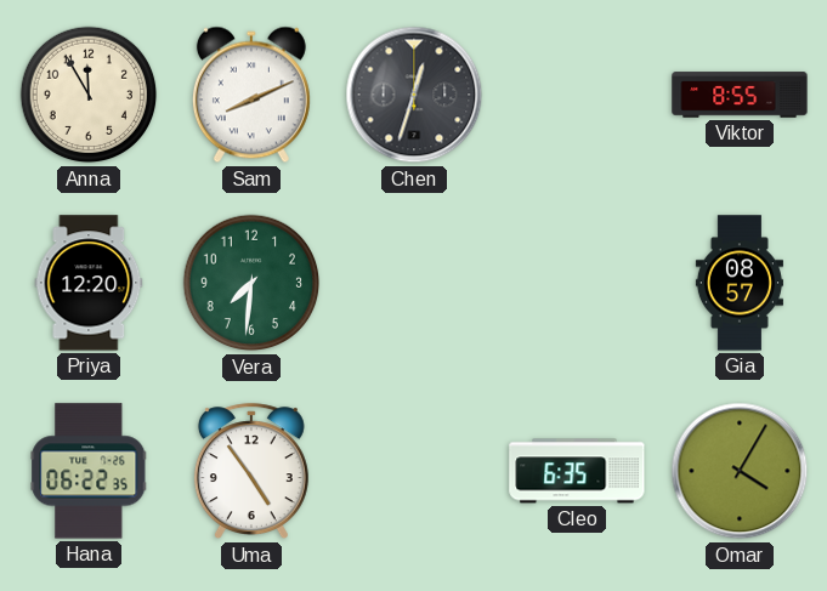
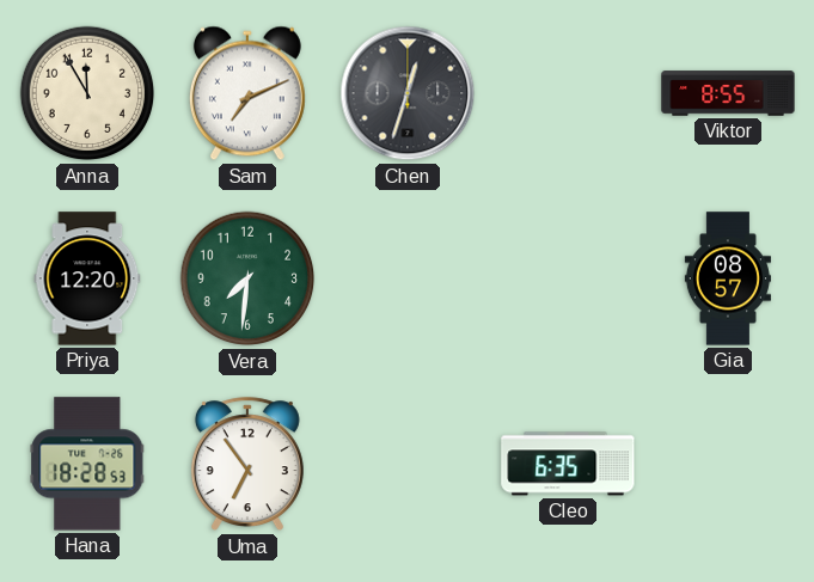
Sam: 8:11 -> 7:11
Hana: 06:22 -> 18:28
Uma: 4:54 -> 6:54
Omar: 4:05 -> none
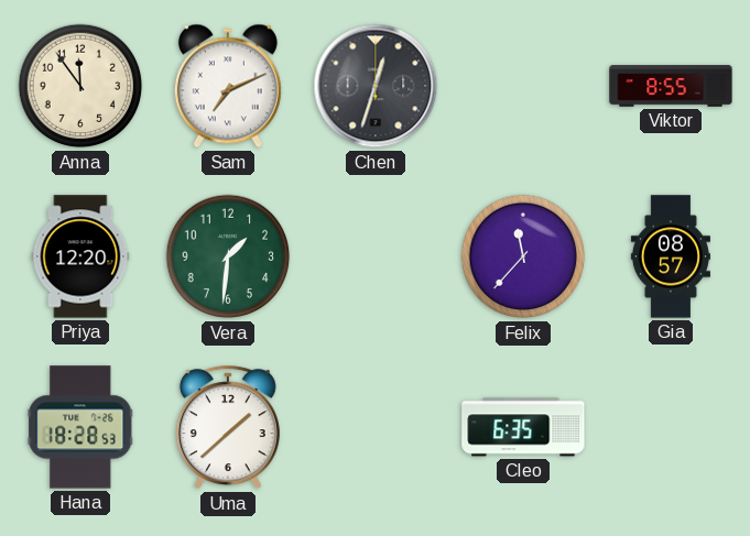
Anna: 11:55 -> 11:54
Vera: 7:31 -> 1:31
Felix: none -> 11:37
Uma: 6:54 -> 1:38
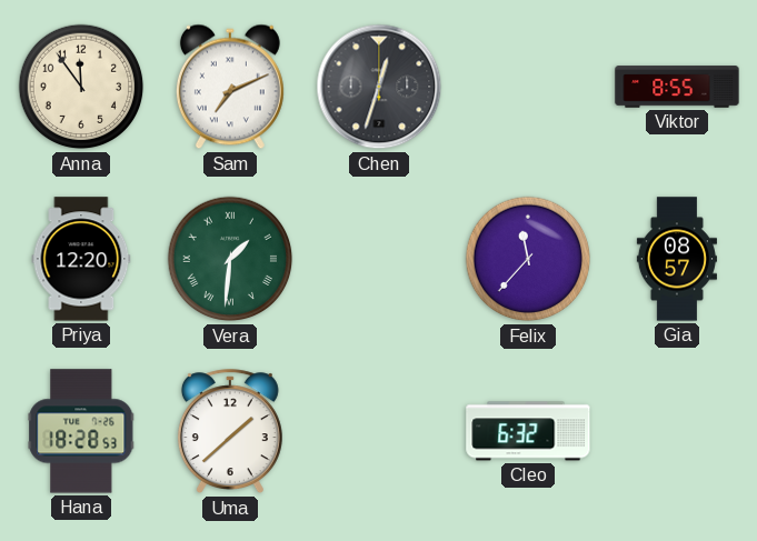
Vera numerals: Arabic -> Roman
Cleo: 6:35 -> 6:32
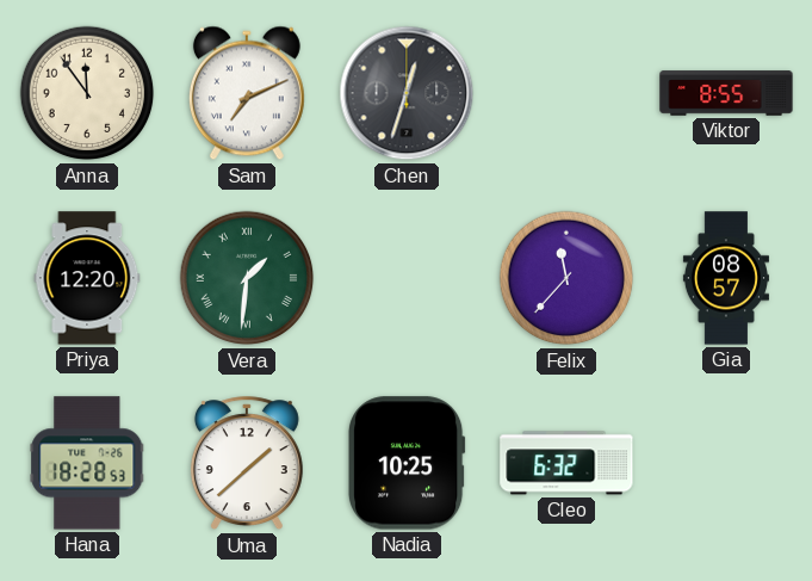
Nadia: none -> 10:25
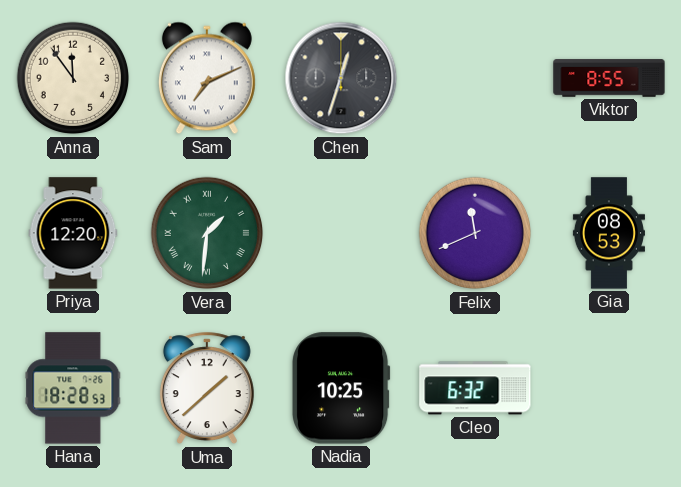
Felix: 11:37 -> 11:41
Gia: 08:57 -> 08:53
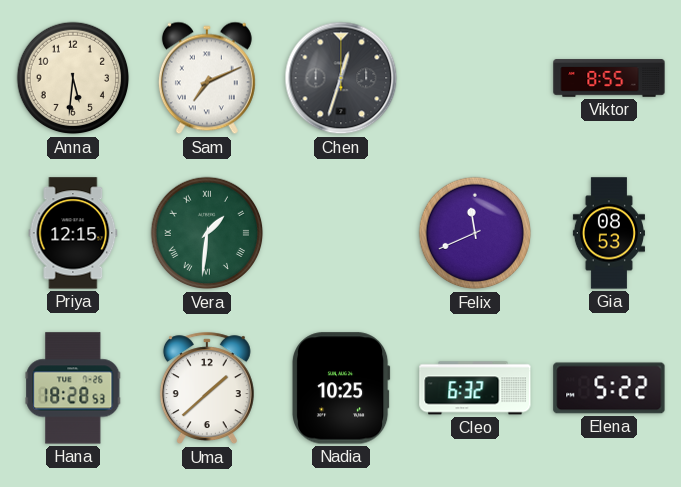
Anna: 11:54 -> 5:31
Priya: 12:20 -> 12:15
Elena: none -> 5:22
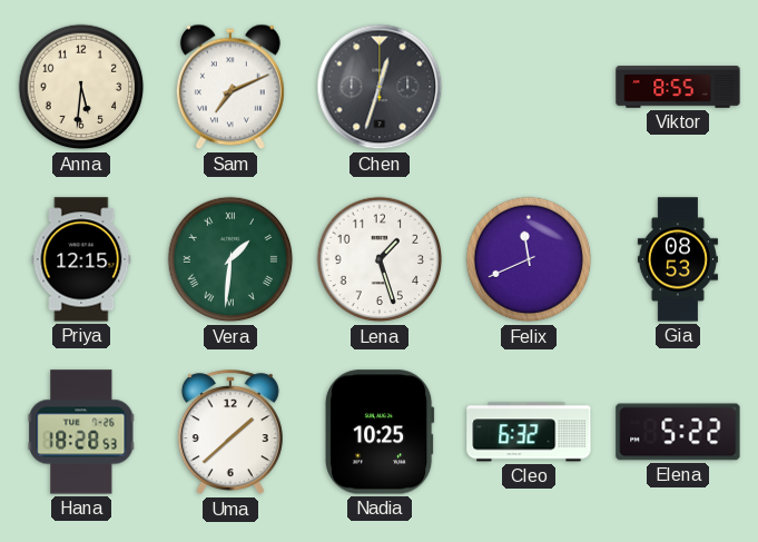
Lena: none -> 1:27
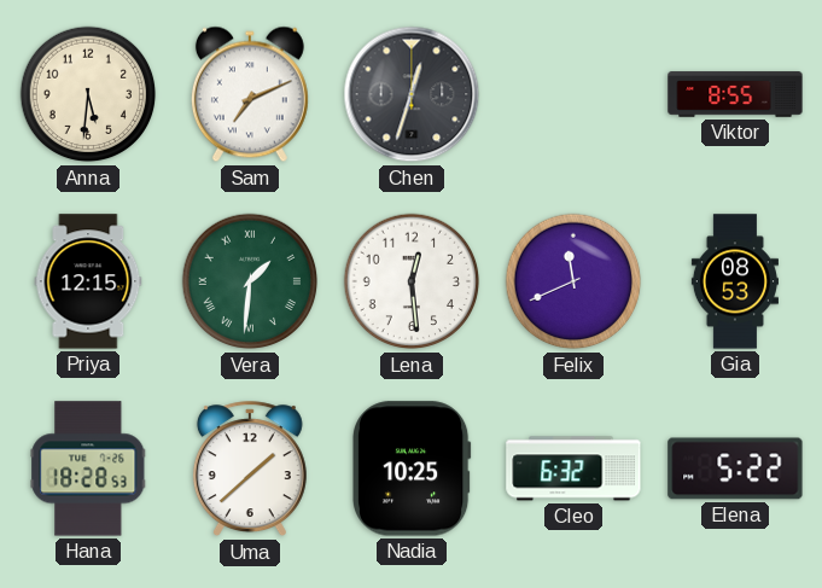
Lena: 1:27 -> 12:29
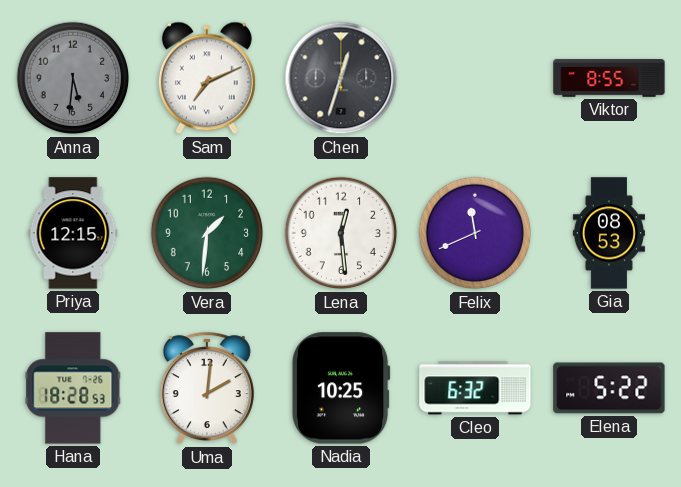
Anna dial: cream -> grey
Vera numerals: Roman -> Arabic
Uma: 1:38 -> 2:01
